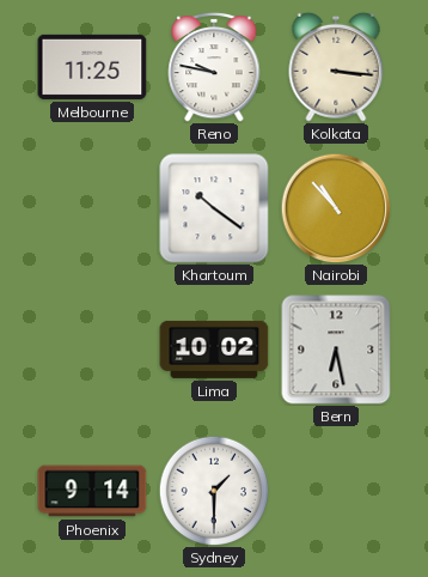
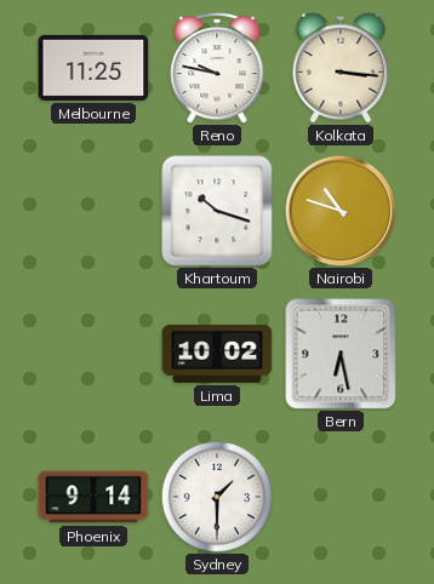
Khartoum: 10:21 -> 10:18
Nairobi: 10:53 -> 10:48
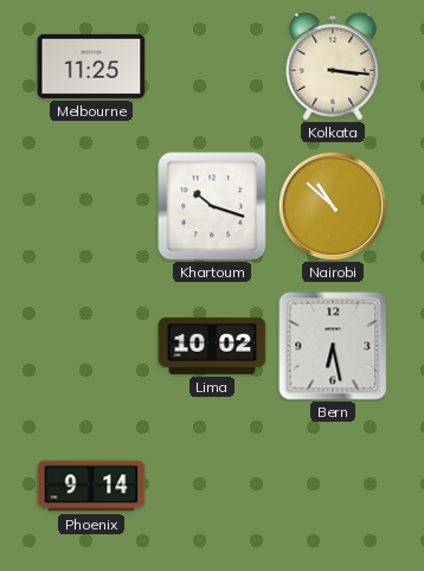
Reno: 9:47 -> none
Nairobi: 10:48 -> 10:52
Sydney: 1:30 -> none
